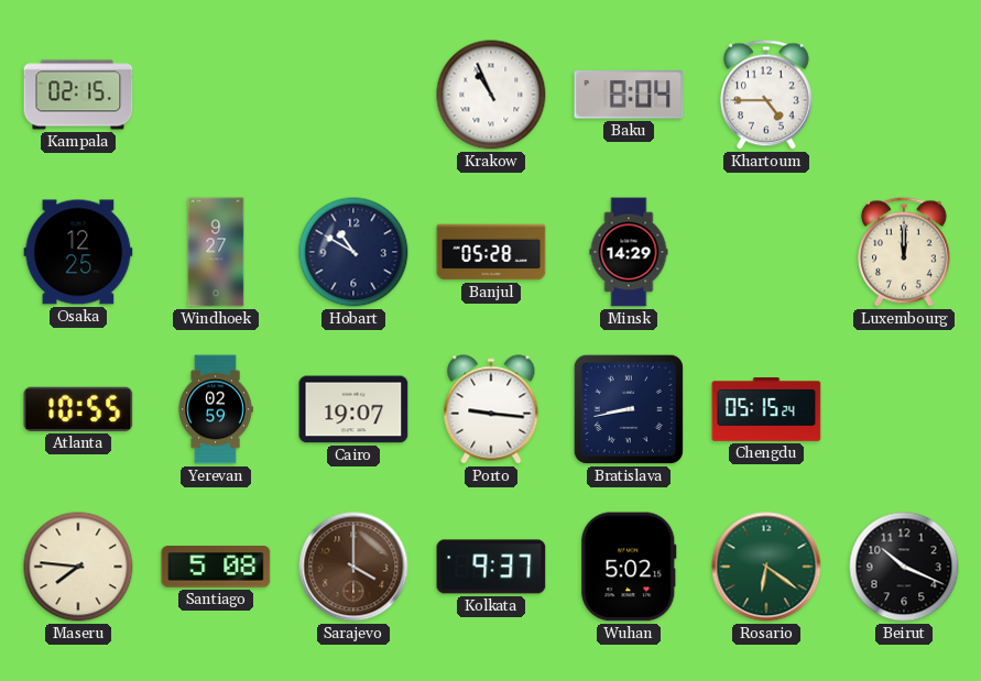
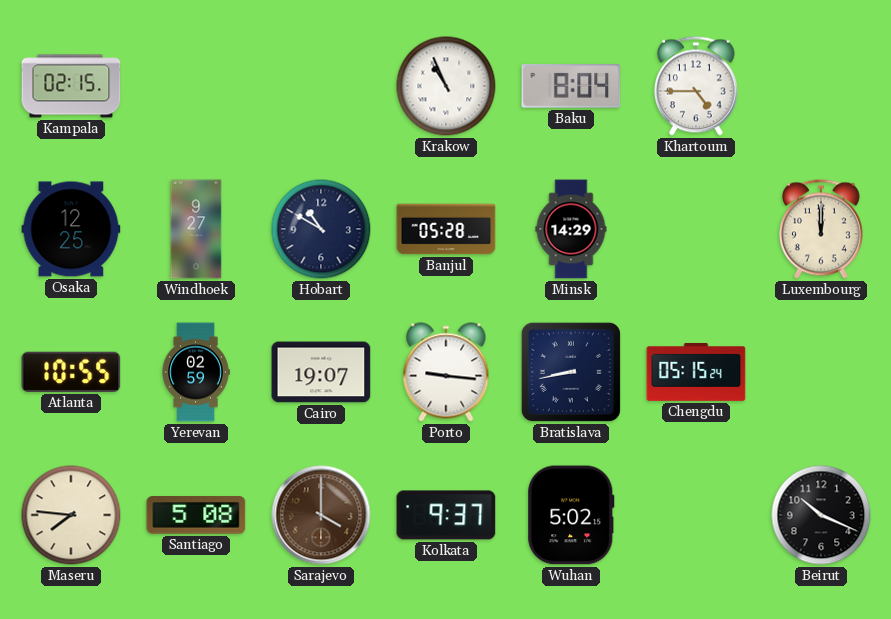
Rosario: 6:21 -> none
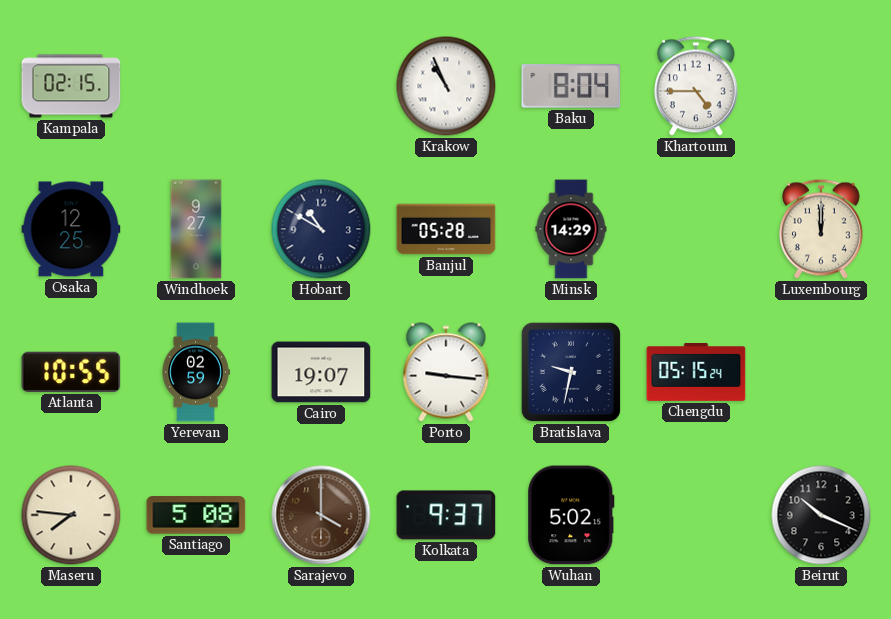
Bratislava: 8:43 -> 9:32
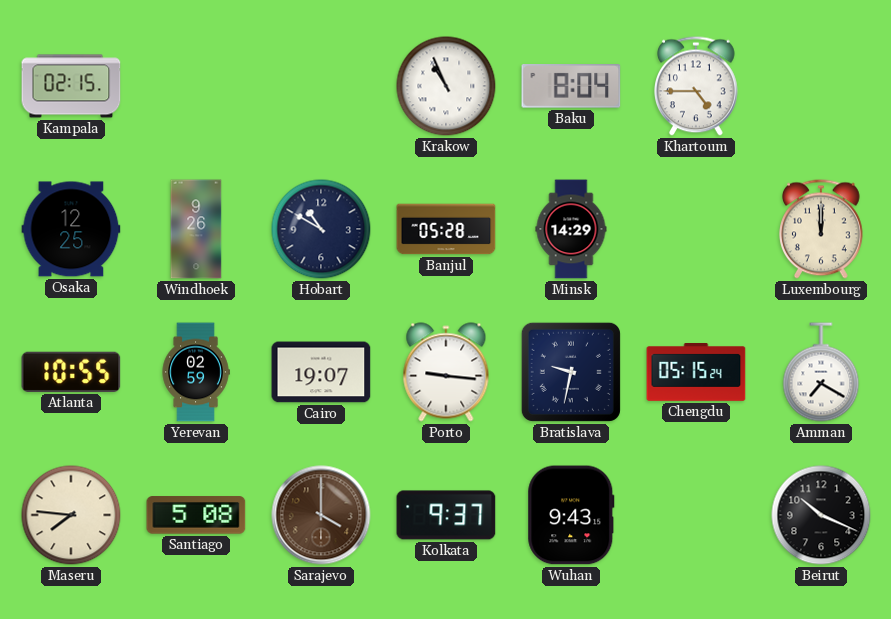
Windhoek: 9:27 -> 9:26
Amman: none -> 7:20
Wuhan: 5:02 -> 9:43
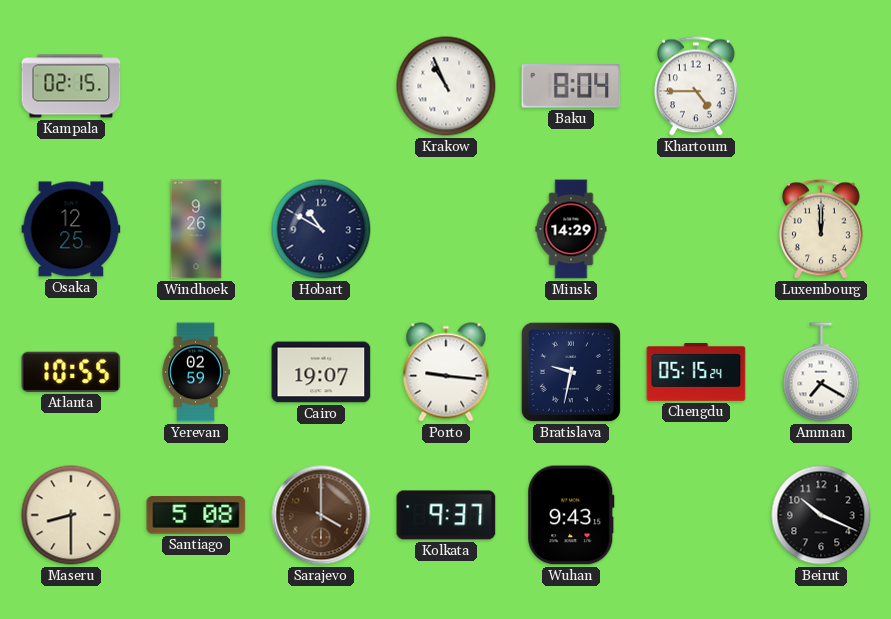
Banjul: 05:28 -> none
Maseru: 7:46 -> 8:30
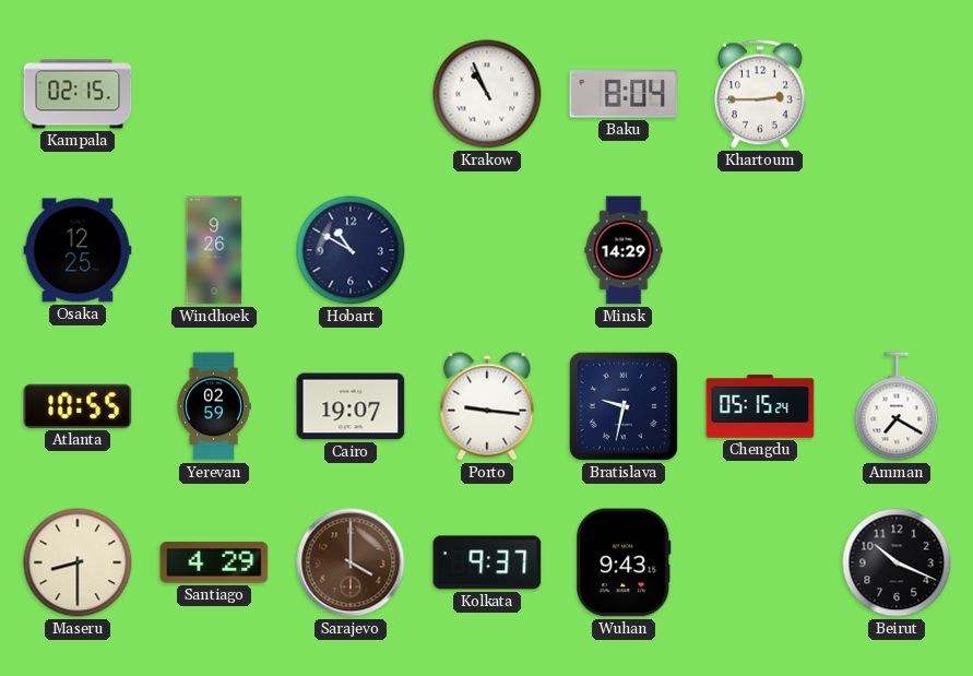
Khartoum: 4:45 -> 2:45
Luxembourg: 12:00 -> none
Santiago: 5:08 -> 4:29
